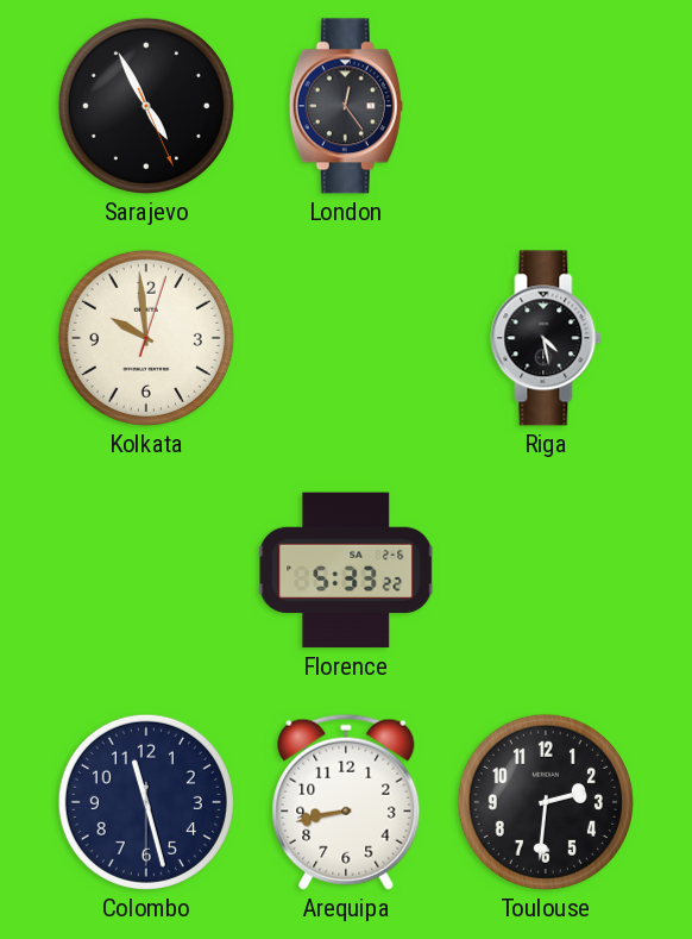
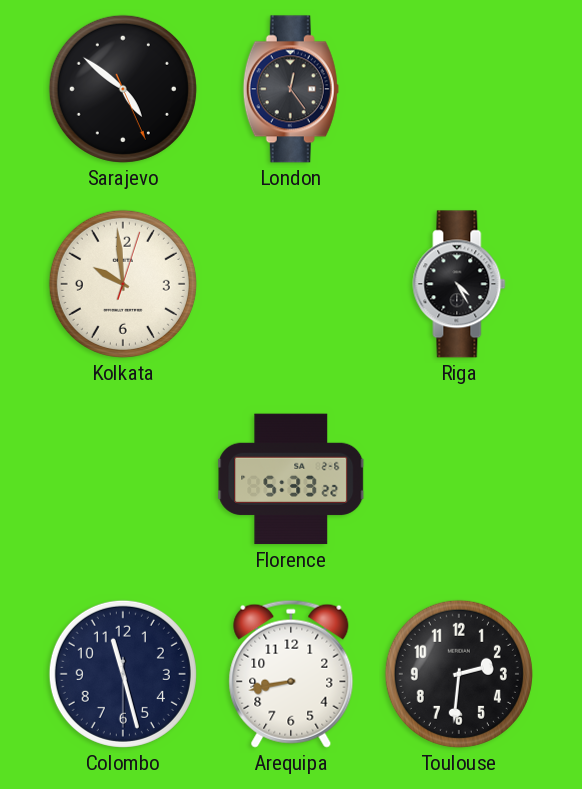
Sarajevo: 4:55 -> 4:51
Riga: 4:28 -> 4:25
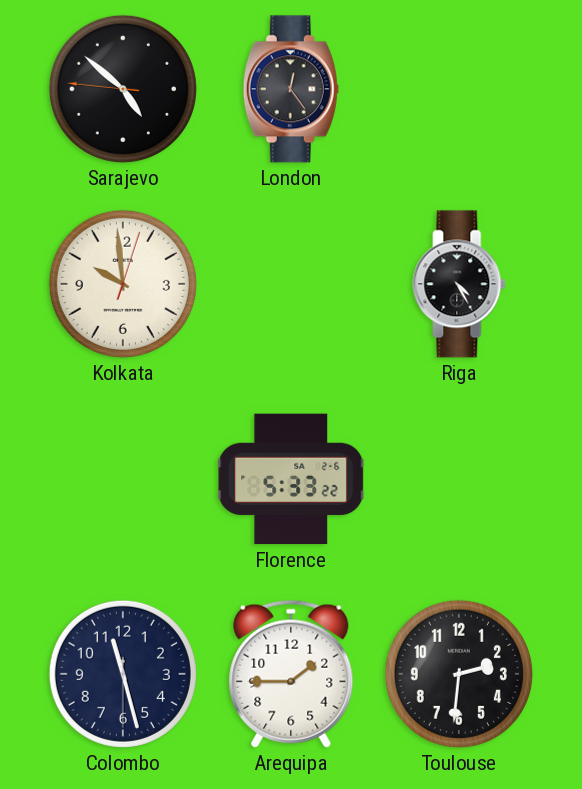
Sarajevo: 4:51:26 -> 4:51:46
Arequipa: 8:43 -> 1:45
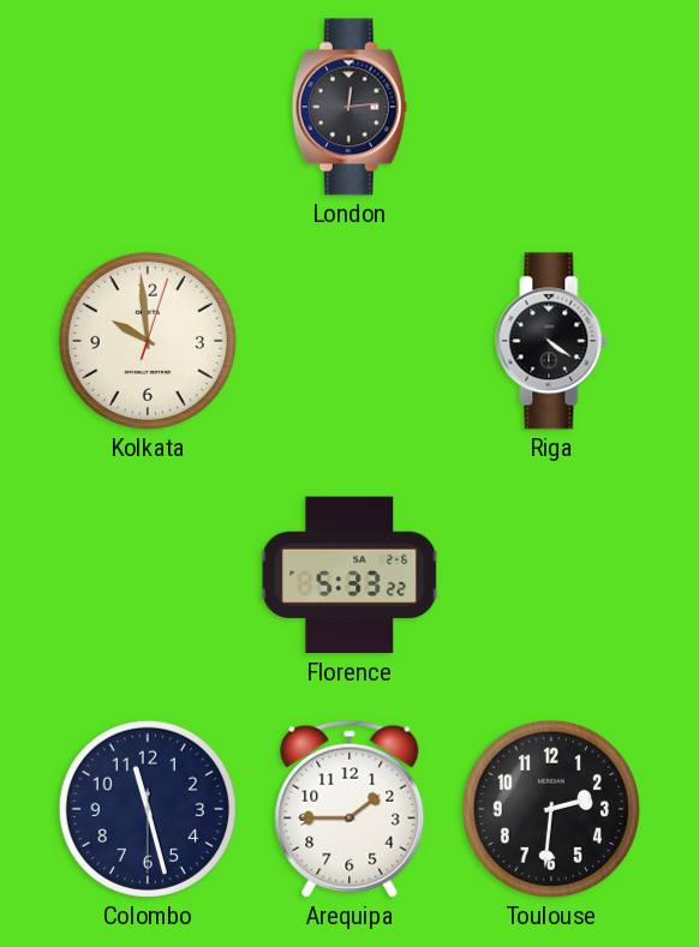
Sarajevo: 4:51 -> none
London: 12:24 -> 12:14
Riga: 4:25 -> 4:21
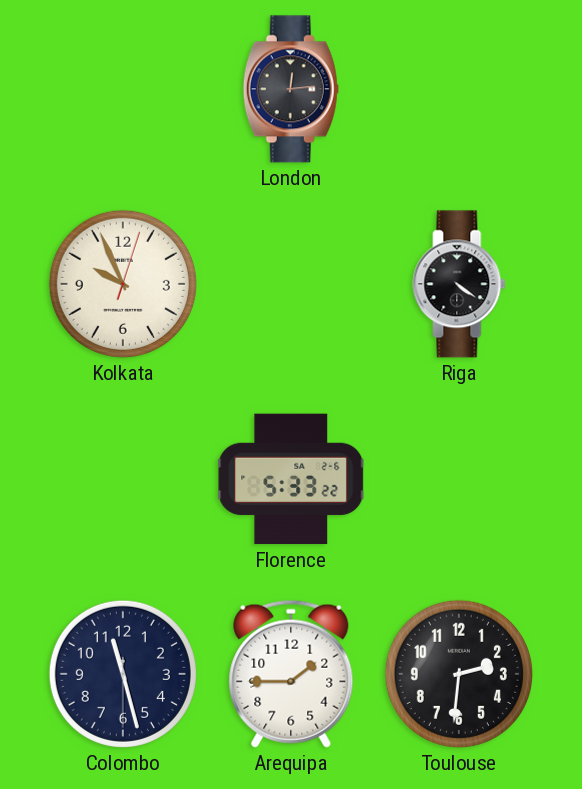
Kolkata: 9:59 -> 9:56
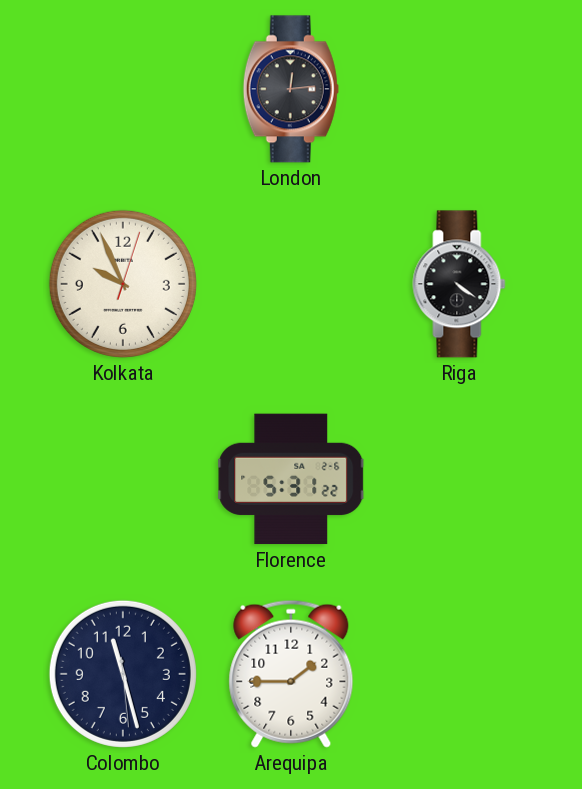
Florence: 5:33 -> 5:31
Colombo: 11:27:30 -> 11:27:29
Toulouse: 2:31 -> none
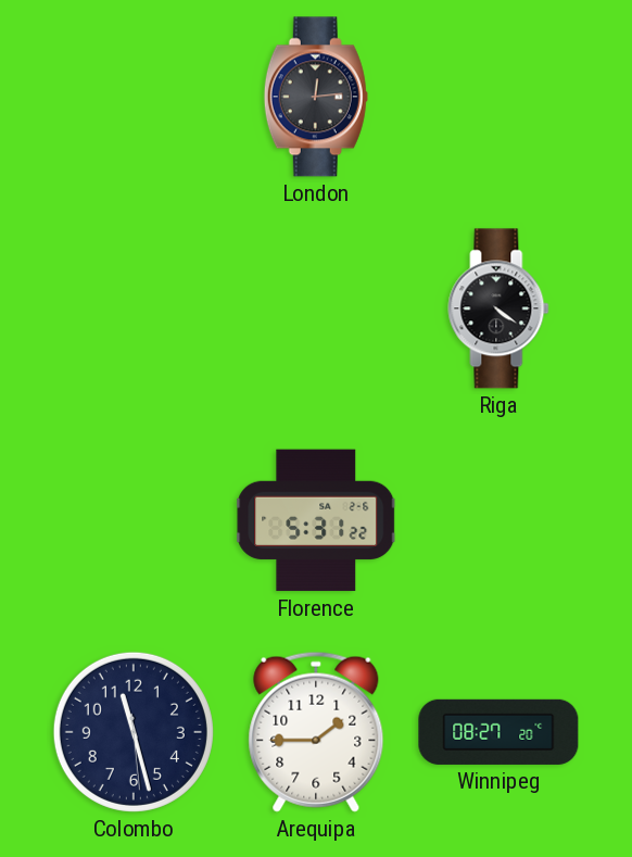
Kolkata: 9:56 -> none
Winnipeg: none -> 08:27
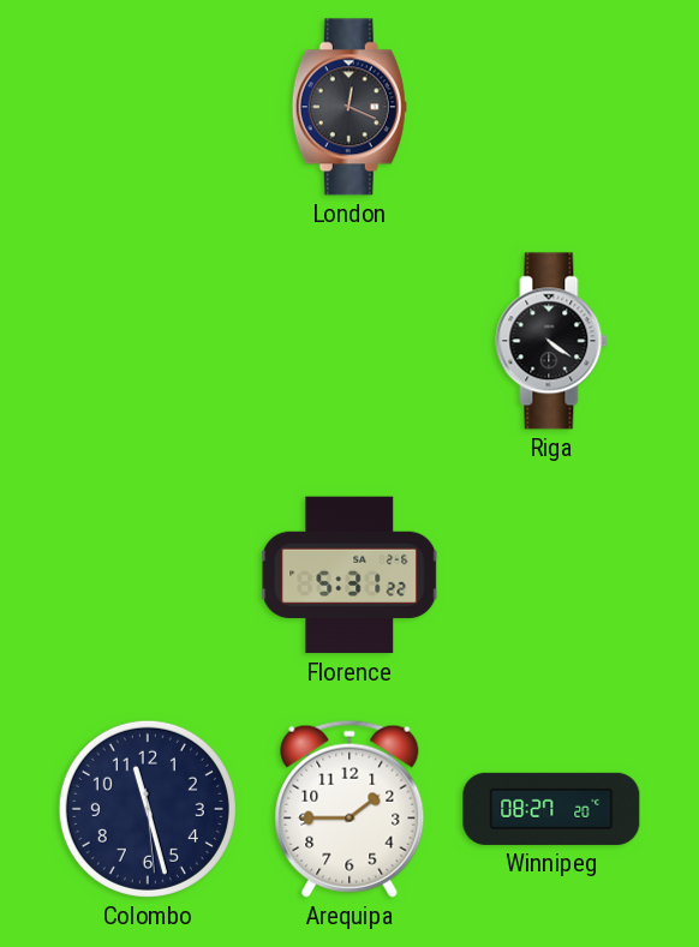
London: 12:14 -> 12:19
